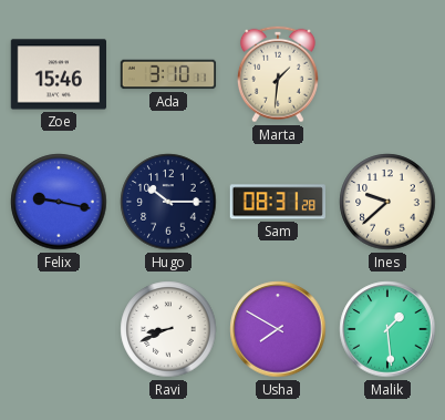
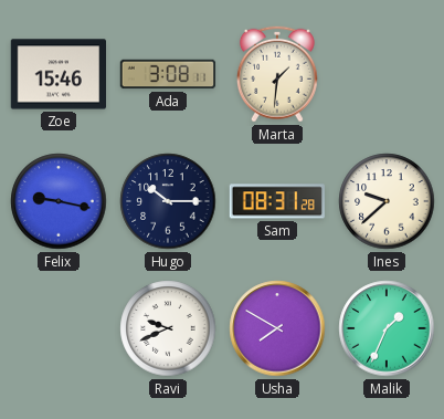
Ada: 3:10 -> 3:08
Ravi: 8:41 -> 9:41
Malik: 1:29 -> 1:34
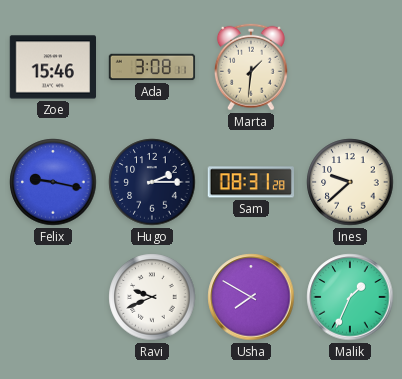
Hugo: 10:15 -> 2:15
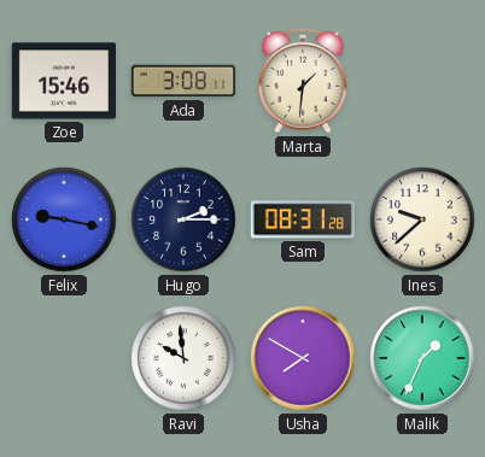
Ravi: 9:41 -> 9:59
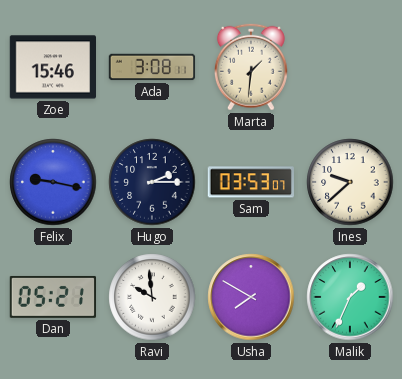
Sam: 08:31 -> 03:53
Dan: none -> 05:21
